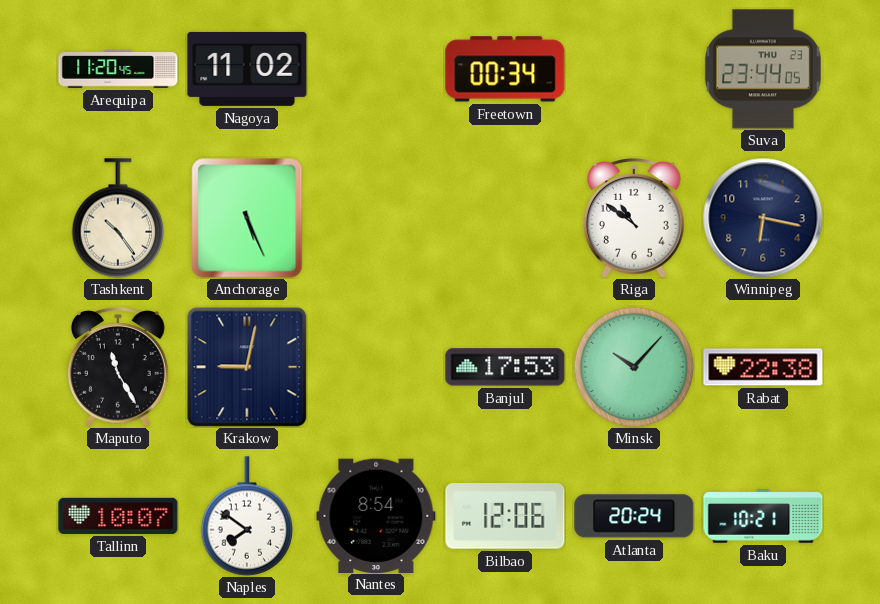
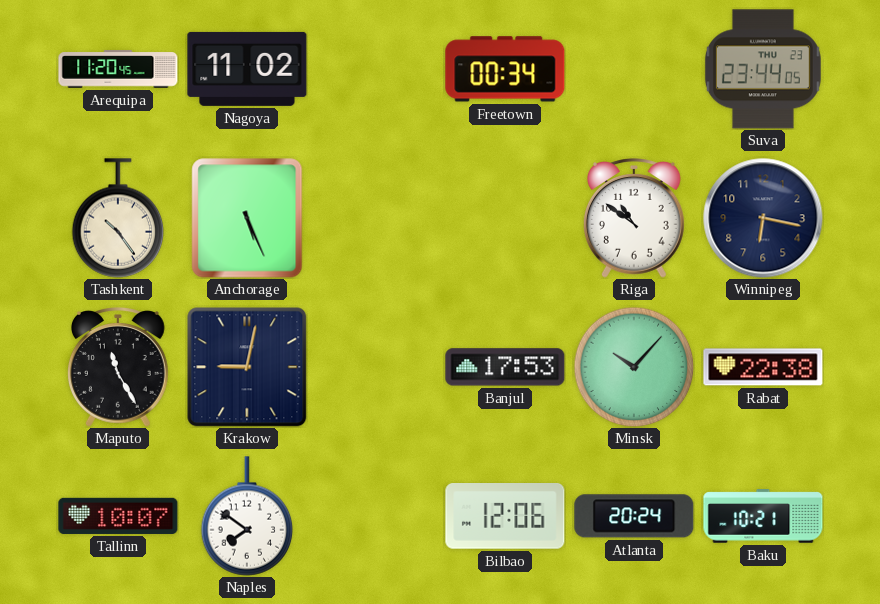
Nantes: 8:54 -> none
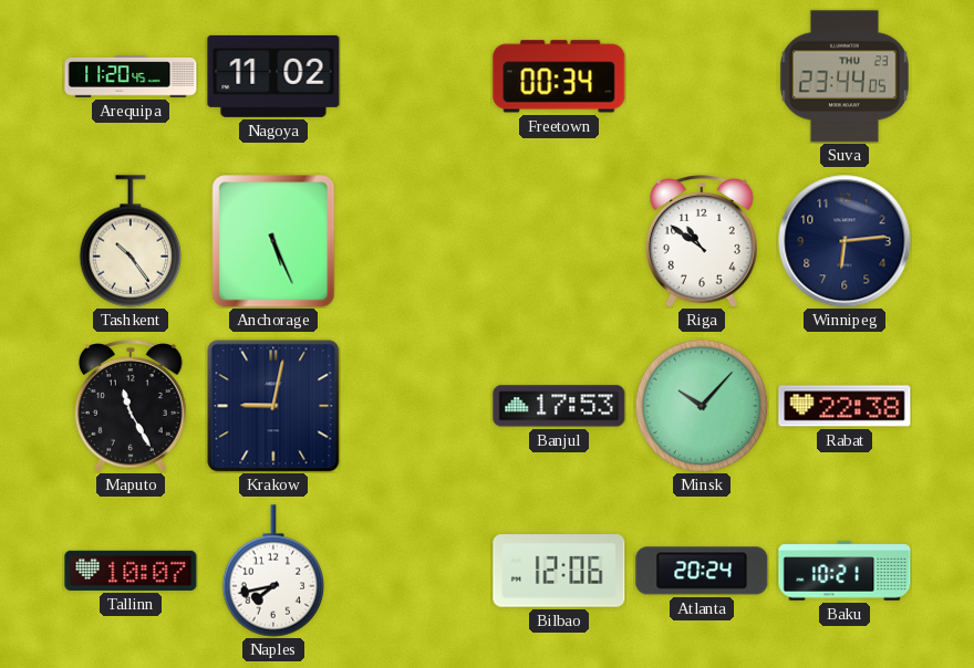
Winnipeg: 6:17 -> 6:14
Naples: 7:51 -> 7:43
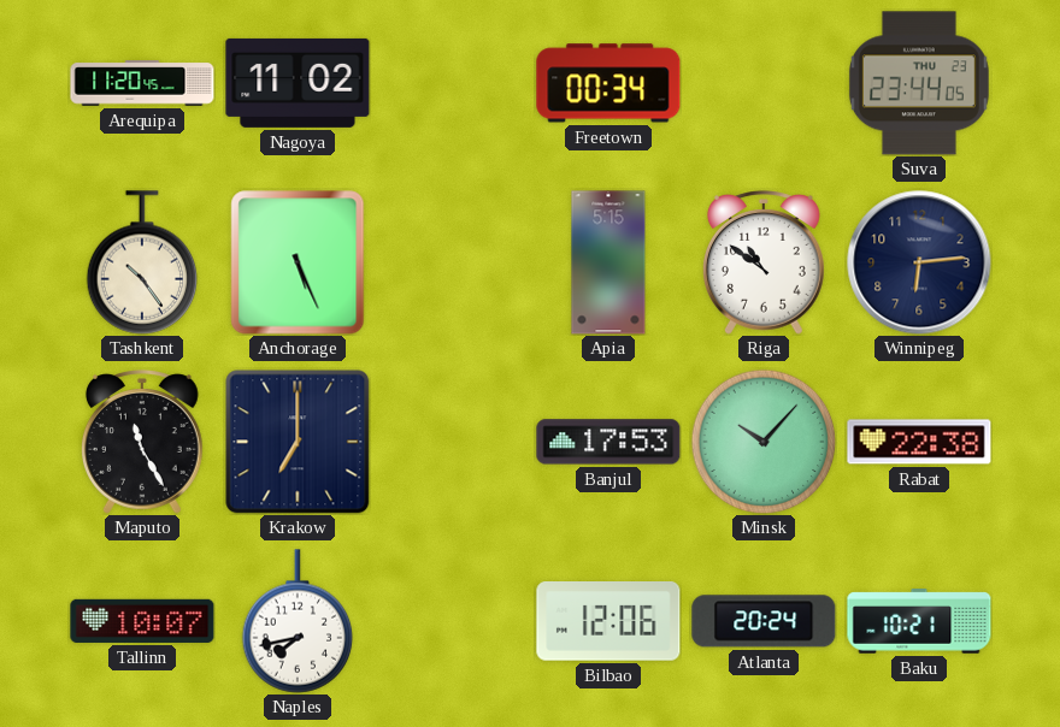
Apia: none -> 5:15
Krakow: 9:02 -> 7:00
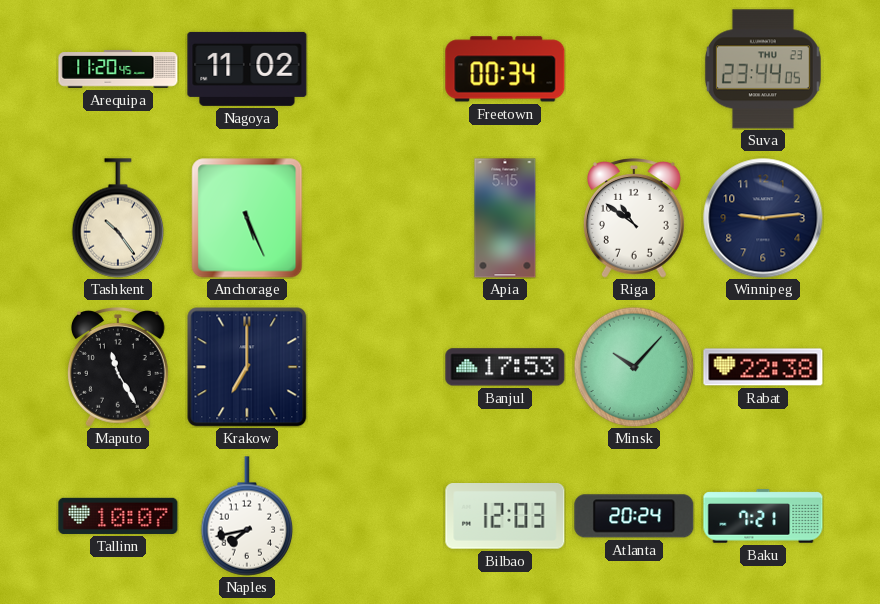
Winnipeg: 6:14 -> 9:14
Bilbao: 12:06 -> 12:03
Baku: 10:21 -> 7:21
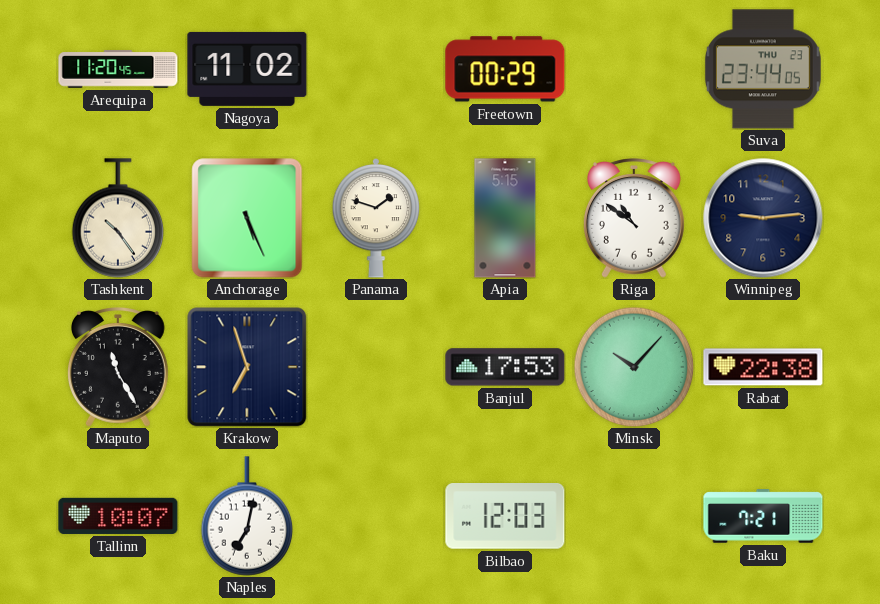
Freetown: 00:34 -> 00:29
Panama: none -> 1:48
Krakow: 7:00 -> 6:57
Naples: 7:43 -> 7:02
Atlanta: 20:24 -> none
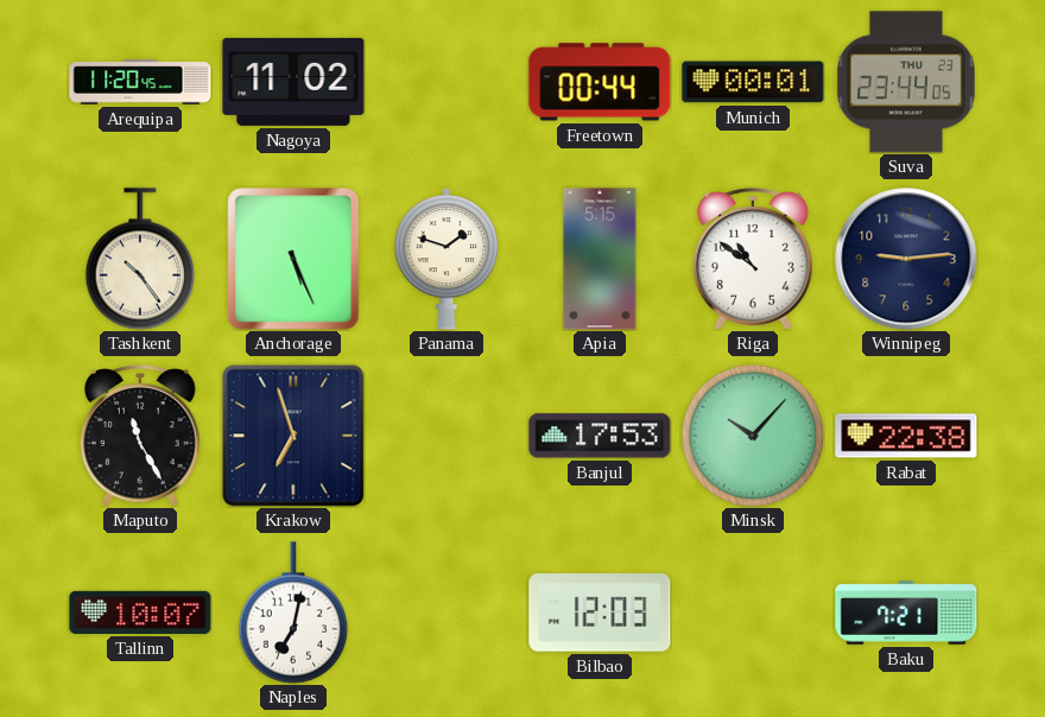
Freetown: 00:29 -> 00:44
Munich: none -> 00:01
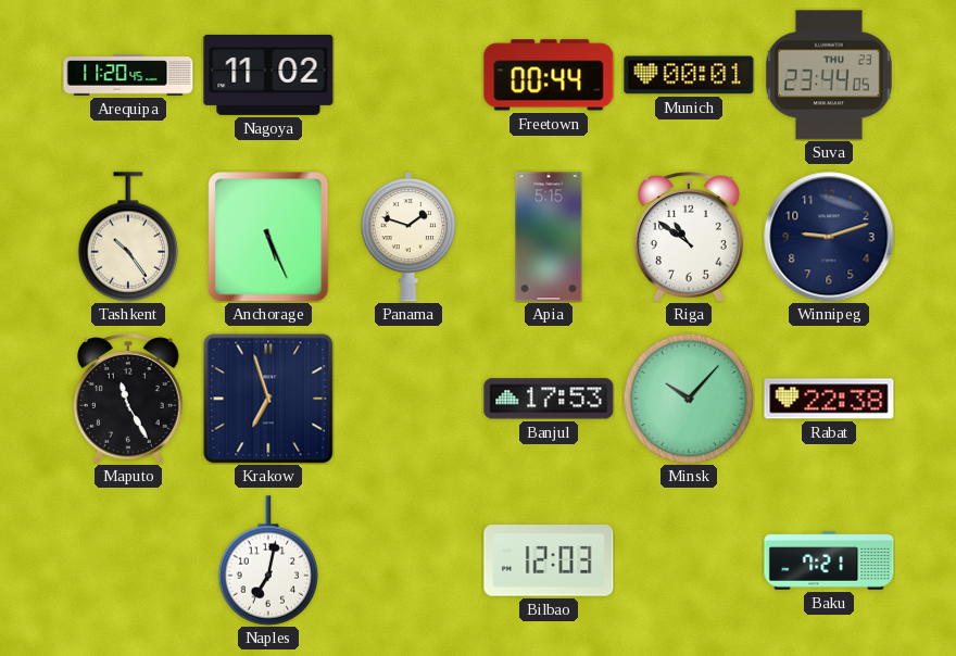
Winnipeg: 9:14 -> 9:12
Tallinn: 10:07 -> none
